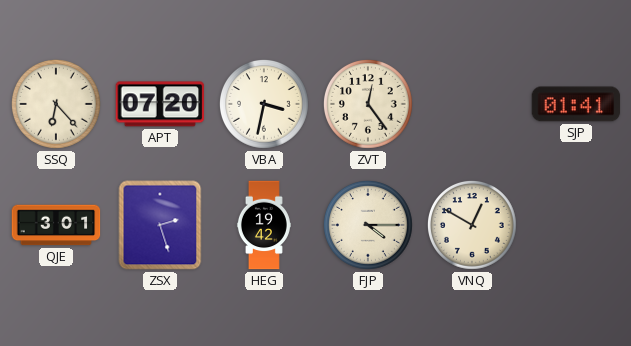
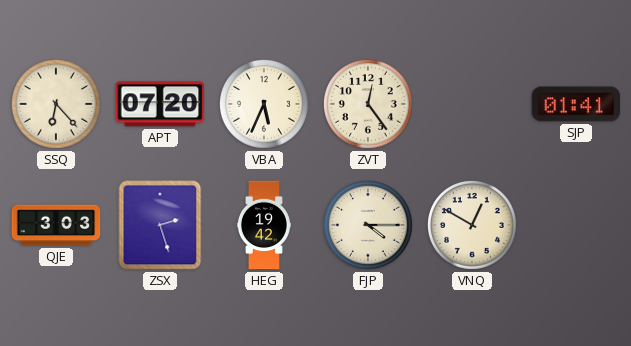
VBA: 3:32 -> 5:34
QJE: 3:01 -> 3:03
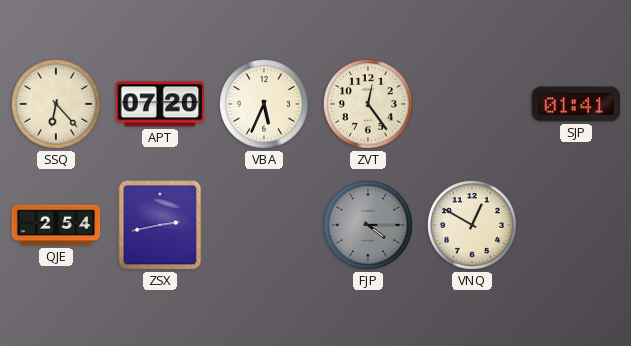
QJE: 3:03 -> 2:54
ZSX: 2:27 -> 2:43
HEG: 19:42 -> none
FJP dial: cream -> grey
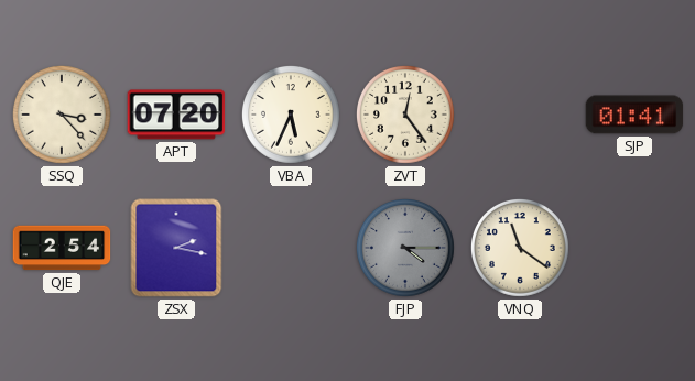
SSQ: 6:23 -> 3:23
ZSX: 2:43 -> 2:17
VNQ: 12:50 -> 11:21
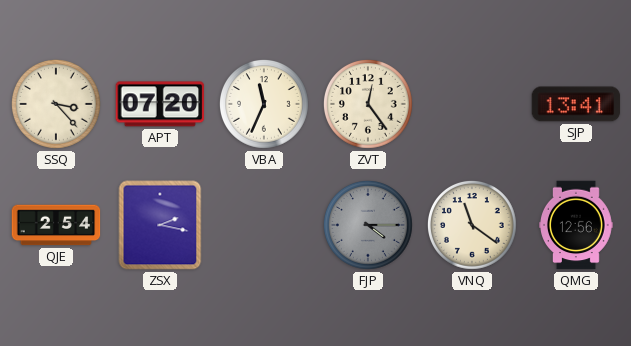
VBA: 5:34 -> 11:34
SJP: 01:41 -> 13:41
QMG: none -> 12:56
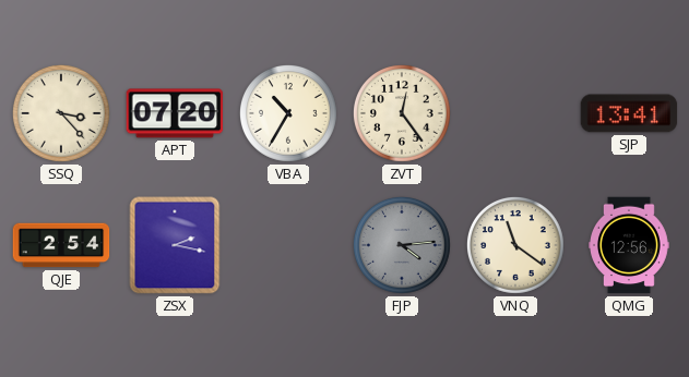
VBA: 11:34 -> 10:35
FJP: 4:15 -> 4:14
